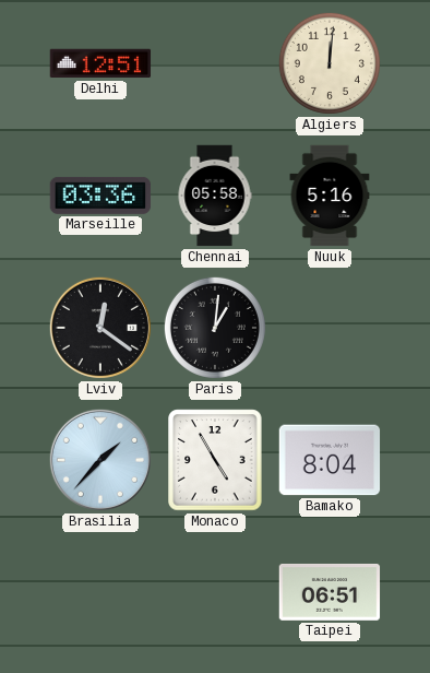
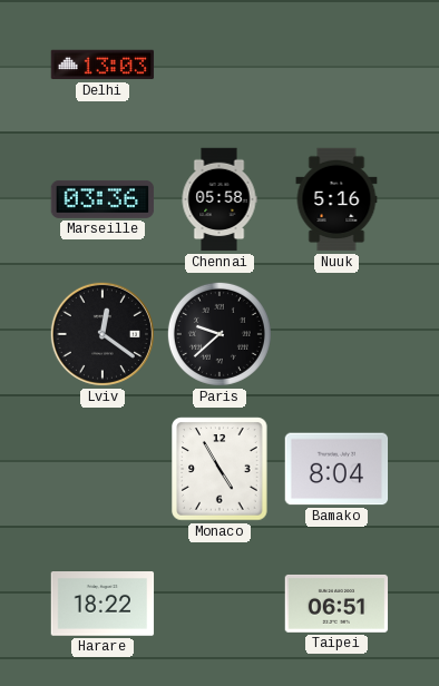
Delhi: 12:51 -> 13:03
Algiers: 12:01 -> none
Paris: 1:01 -> 9:38
Brasilia: 1:37 -> none
Harare: none -> 18:22
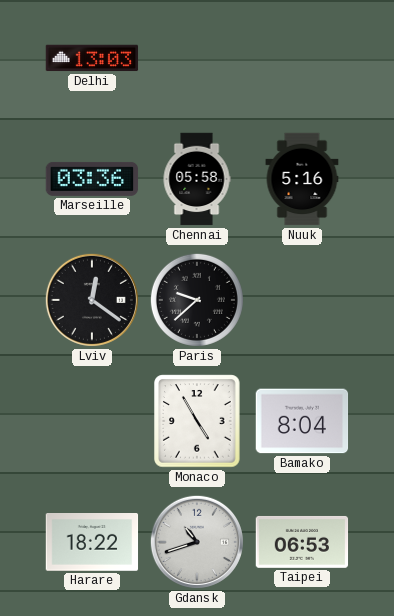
Gdansk: none -> 10:42
Taipei: 06:51 -> 06:53
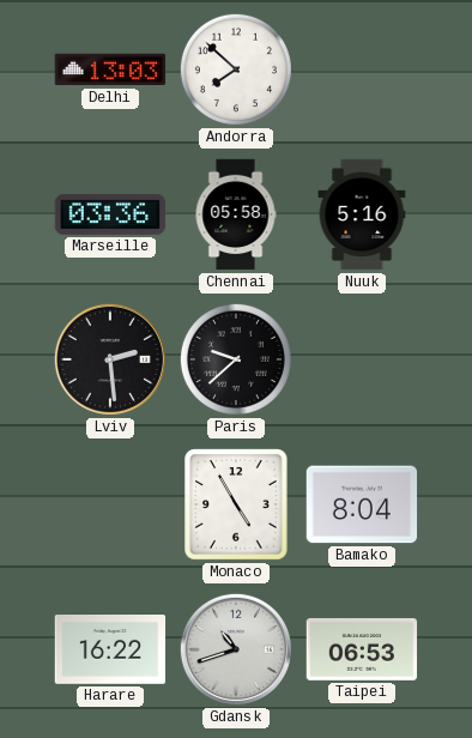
Andorra: none -> 7:52
Lviv: 12:21 -> 2:29
Harare: 18:22 -> 16:22
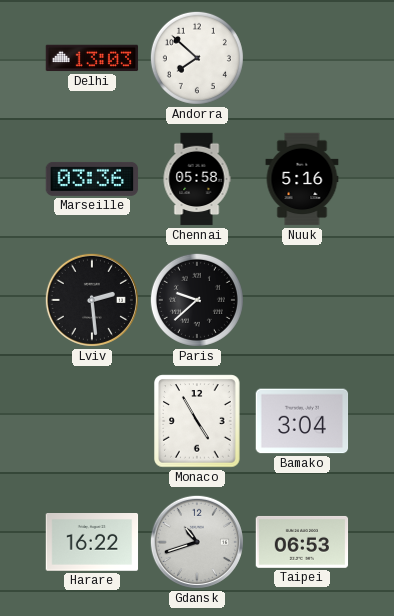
Bamako: 8:04 -> 3:04
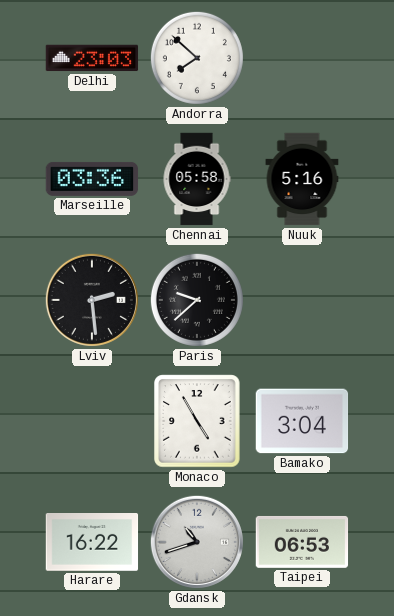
Delhi: 13:03 -> 23:03
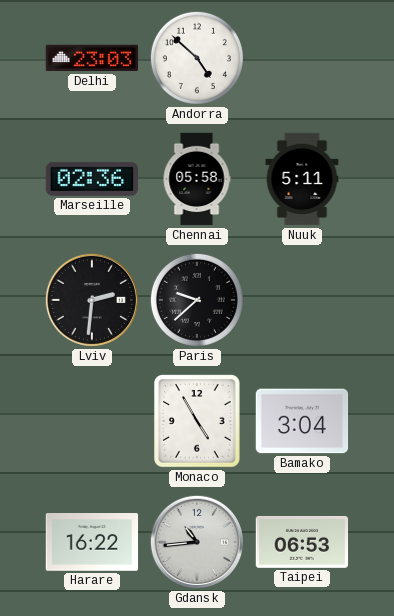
Andorra: 7:52 -> 4:52
Marseille: 03:36 -> 02:36
Nuuk: 5:16 -> 5:11
Lviv: 2:29 -> 2:31
Gdansk: 10:42 -> 10:44
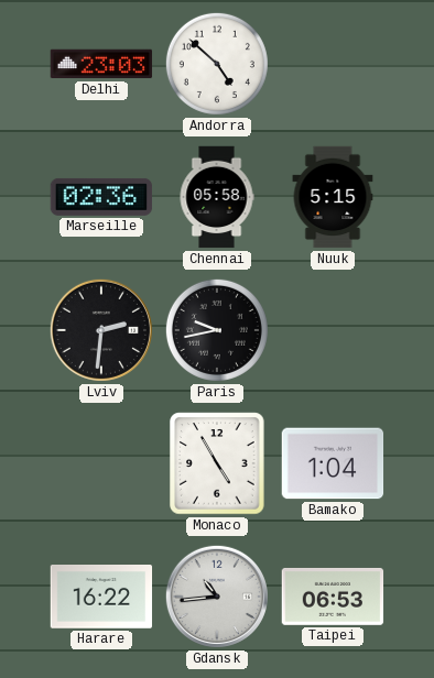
Nuuk: 5:11 -> 5:15
Paris: 9:38 -> 9:43
Bamako: 3:04 -> 1:04
